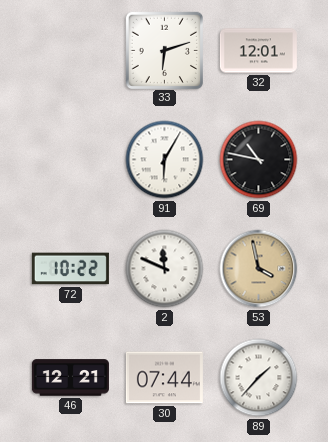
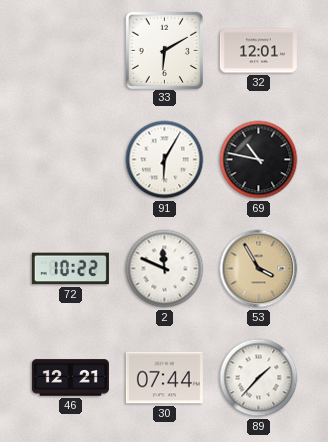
33: 6:12 -> 6:10
53: 3:58 -> 3:55
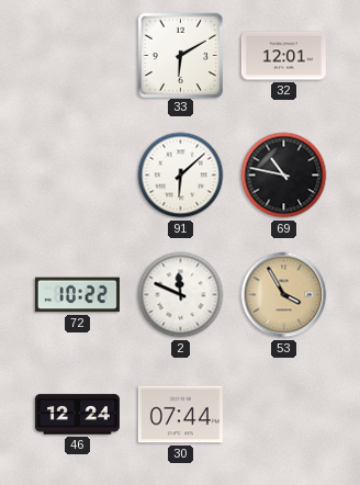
91: 6:05 -> 6:08
46: 12:21 -> 12:24
89: 1:37 -> none
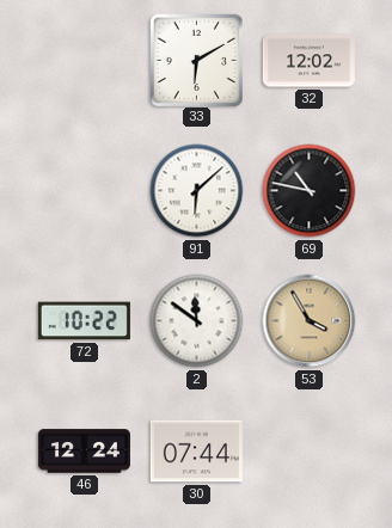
32: 12:01 -> 12:02
2: 11:49 -> 11:51
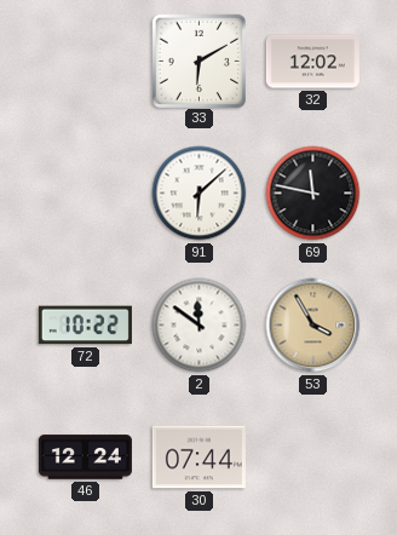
69: 10:47 -> 11:47
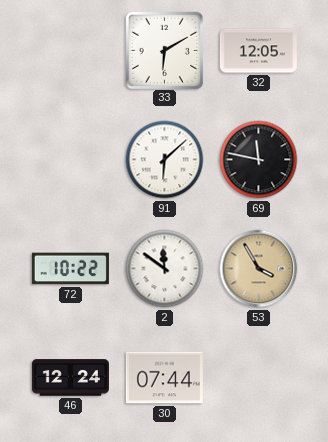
32: 12:02 -> 12:05
